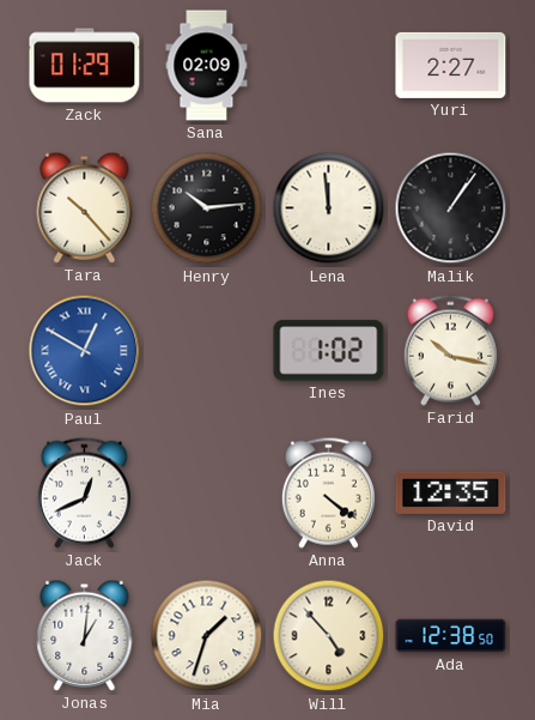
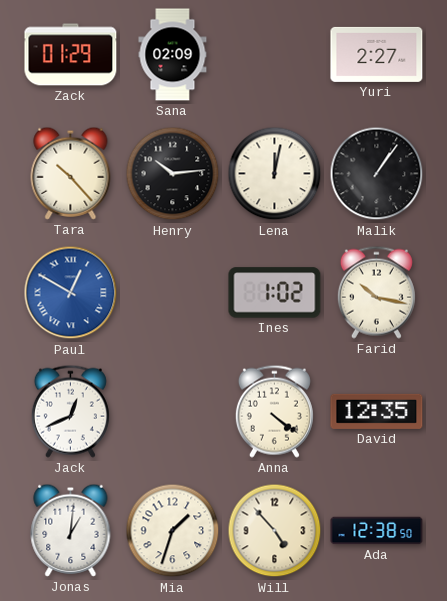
Lena: 11:59 -> 12:02
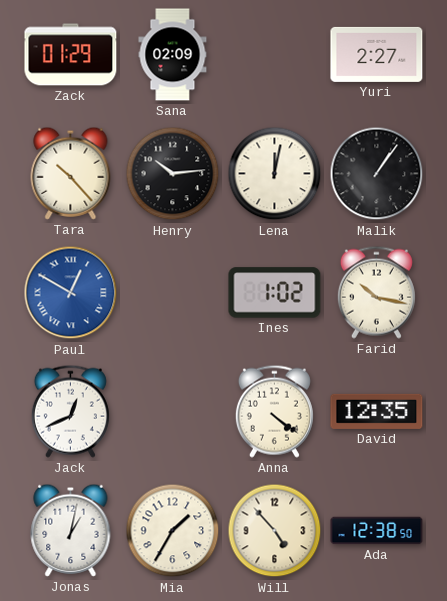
Jonas: 1:01 -> 1:02
Mia: 1:33 -> 1:35
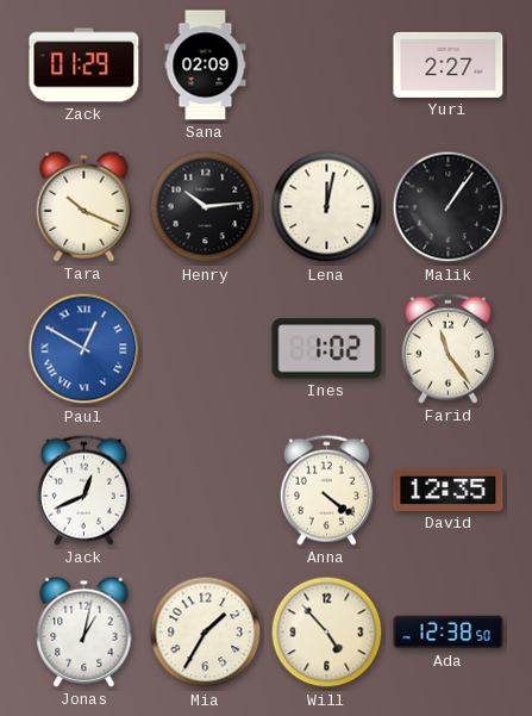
Tara: 10:23 -> 10:19
Farid: 10:17 -> 11:24
